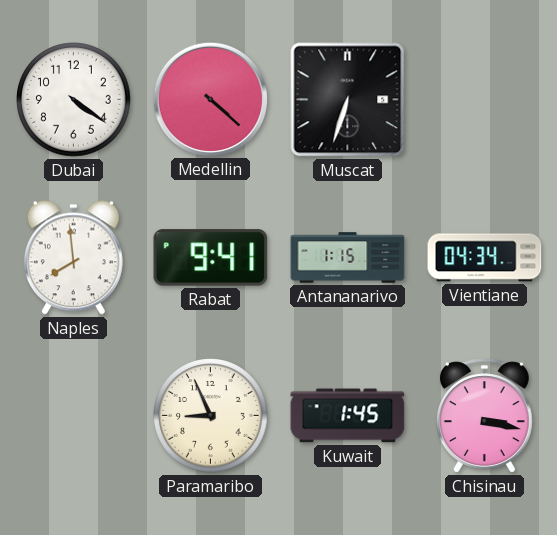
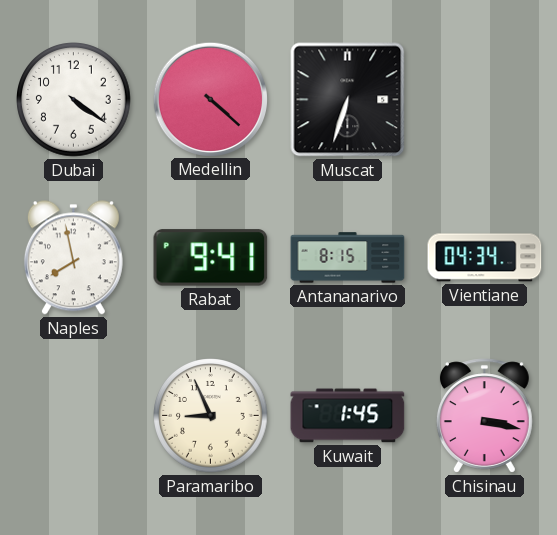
Naples: 7:59 -> 7:58
Antananarivo: 1:15 -> 8:15
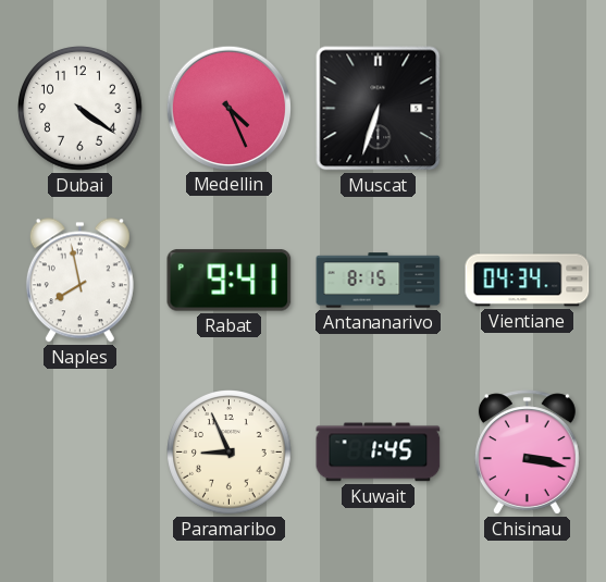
Medellin: 4:22 -> 4:26
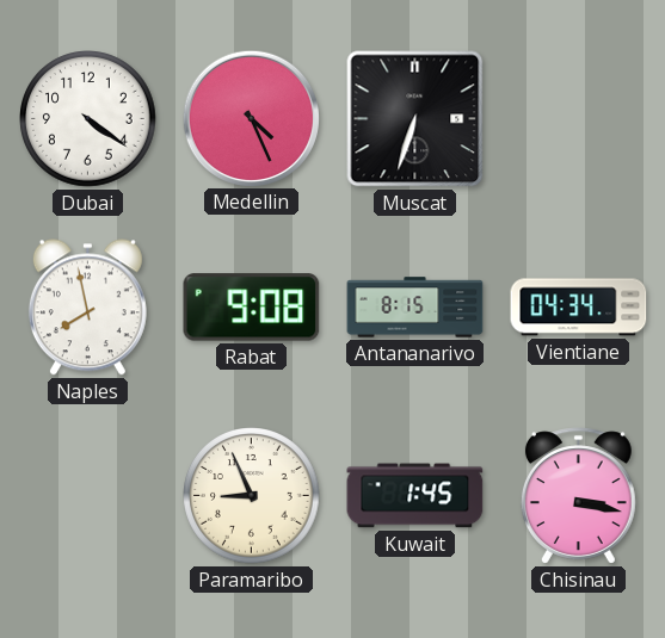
Rabat: 9:41 -> 9:08
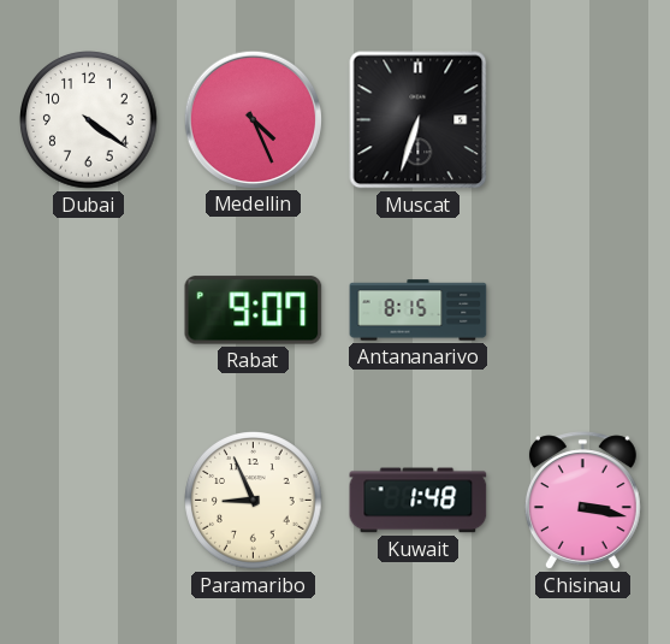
Naples: 7:58 -> none
Rabat: 9:08 -> 9:07
Vientiane: 04:34 -> none
Kuwait: 1:45 -> 1:48
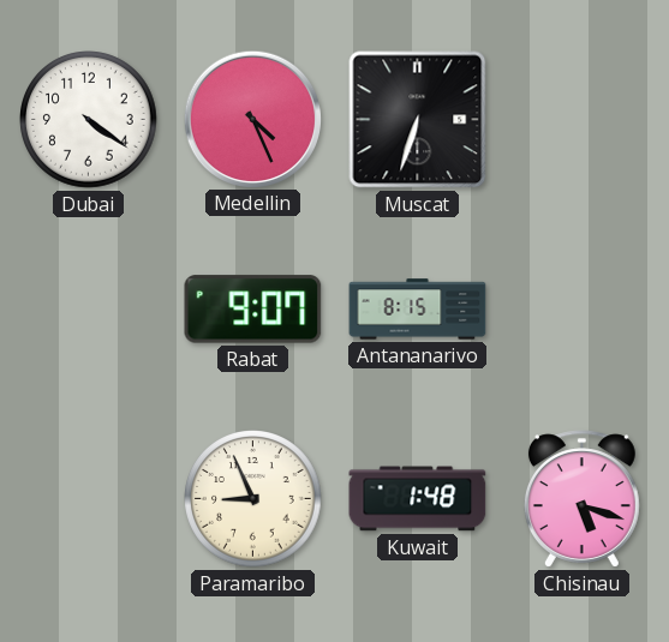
Chisinau: 3:17 -> 5:18
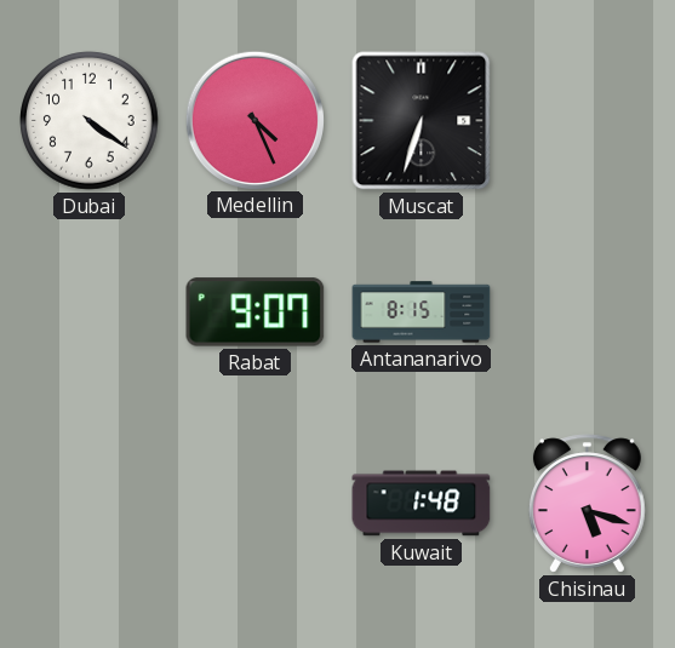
Paramaribo: 8:56 -> none
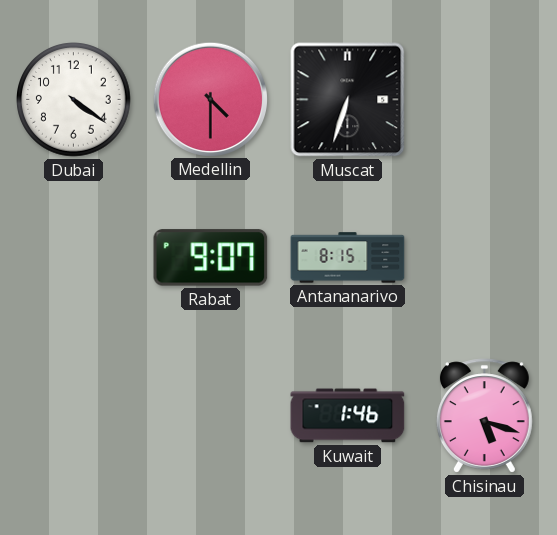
Medellin: 4:26 -> 4:30
Kuwait: 1:48 -> 1:46
